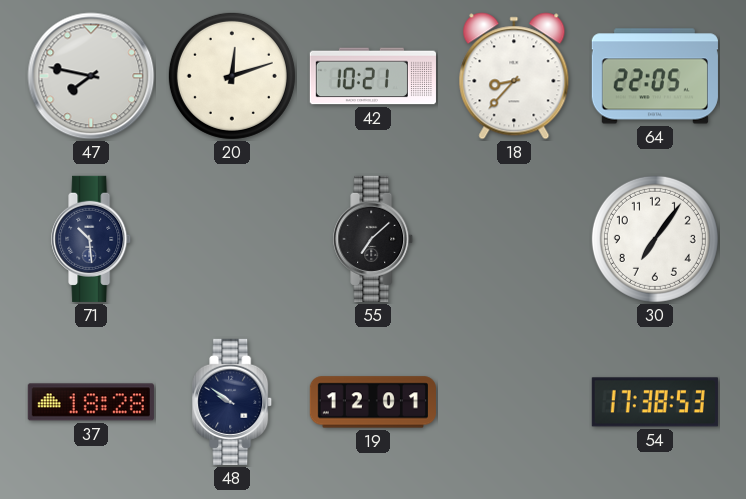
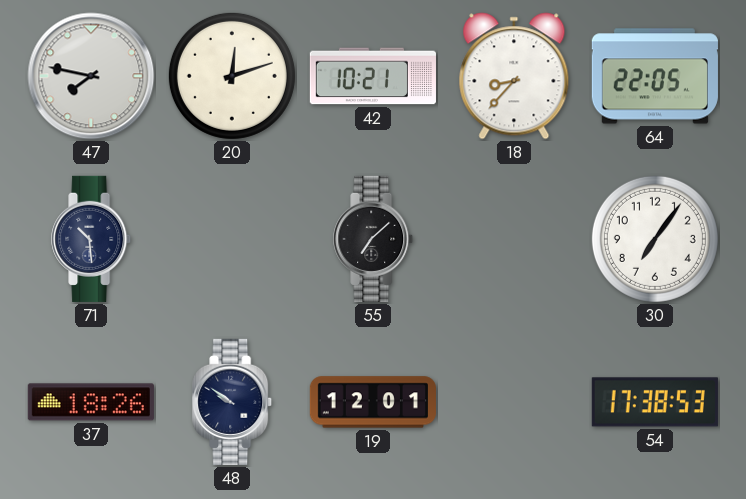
37: 18:28 -> 18:26
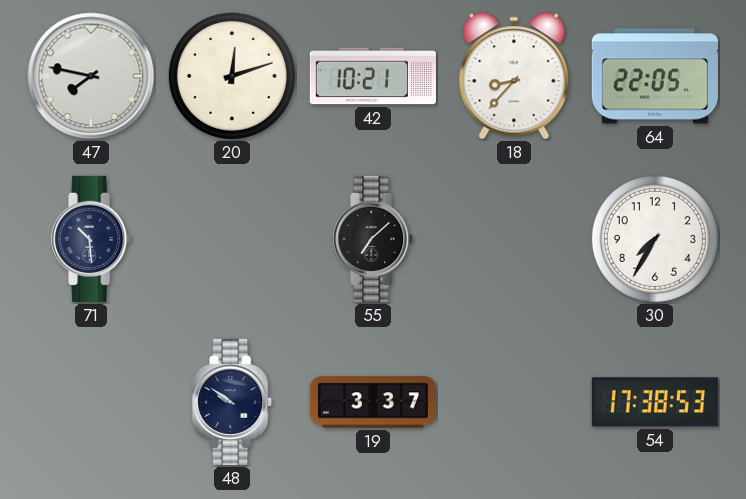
30: 7:06 -> 7:35
37: 18:26 -> none
19: 12:01 -> 3:37
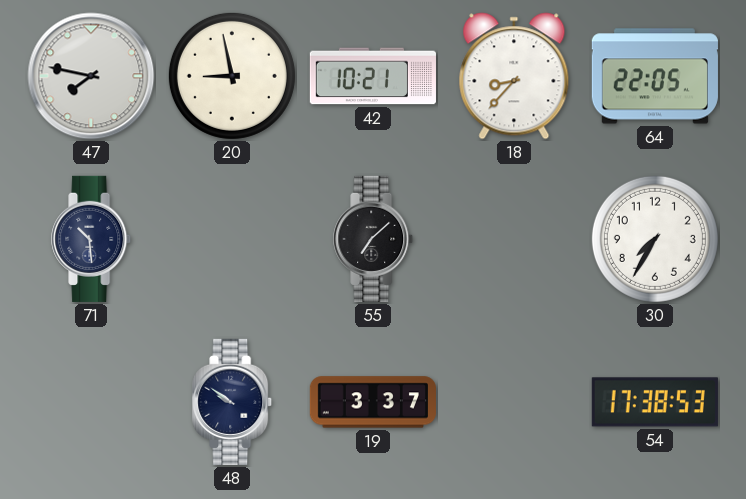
20: 12:12 -> 8:58
